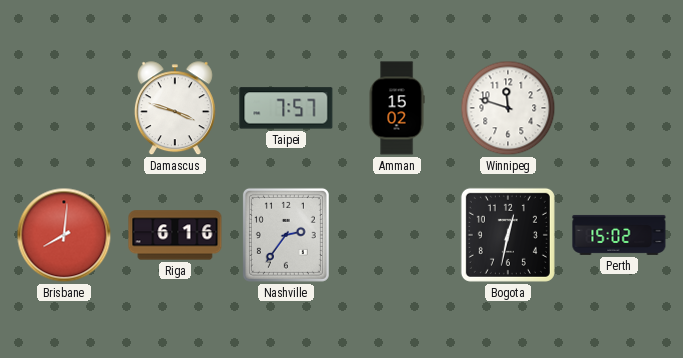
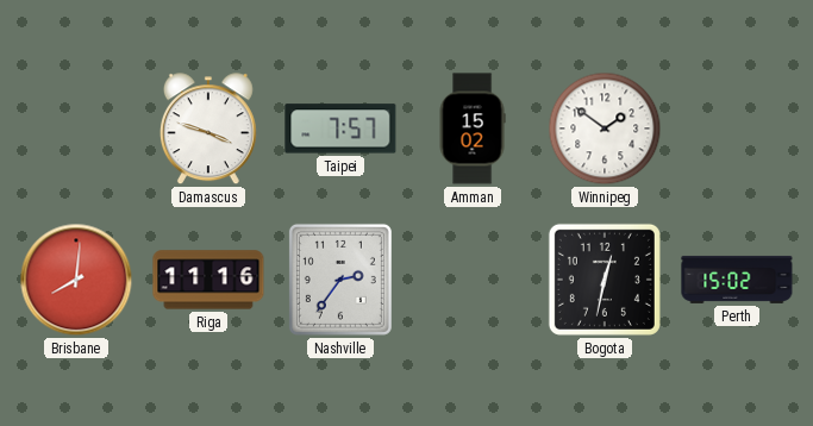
Winnipeg: 11:48 -> 1:51
Riga: 6:16 -> 11:16
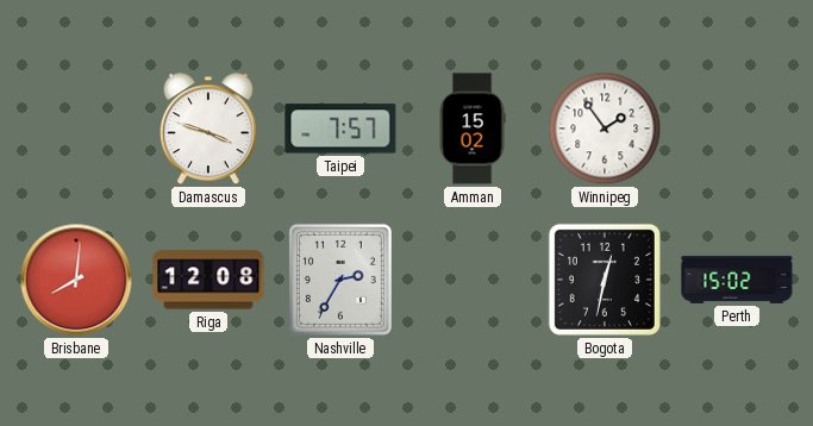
Winnipeg: 1:51 -> 1:54
Riga: 11:16 -> 12:08
Nashville: 2:36 -> 2:35
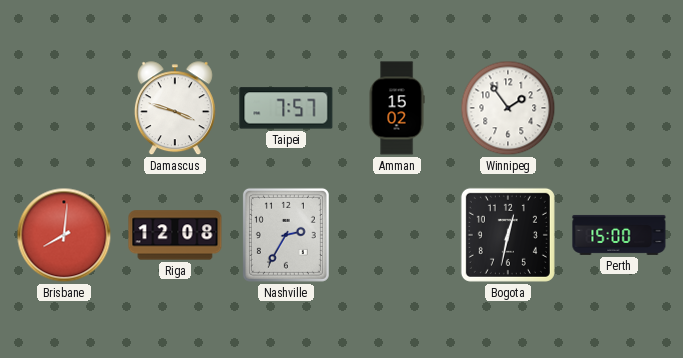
Perth: 15:02 -> 15:00
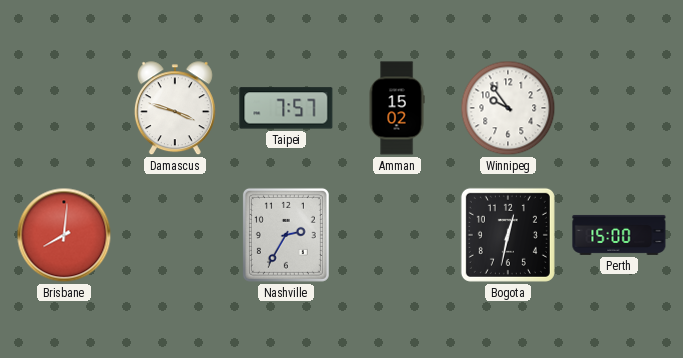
Winnipeg: 1:54 -> 9:54
Riga: 12:08 -> none
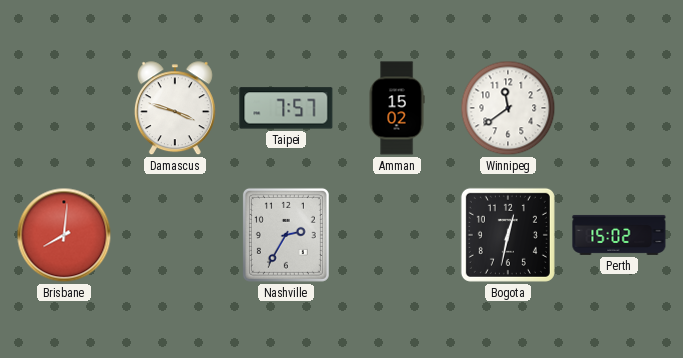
Winnipeg: 9:54 -> 11:39
Perth: 15:00 -> 15:02
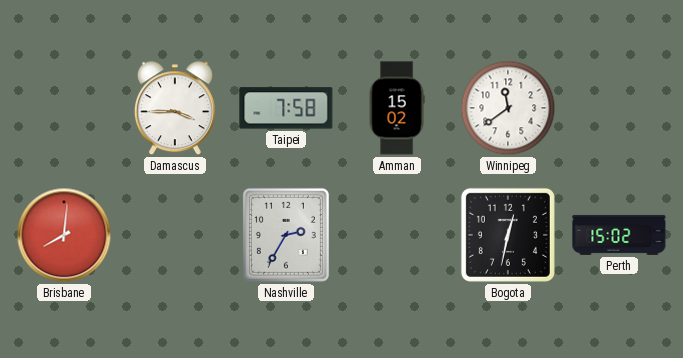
Damascus: 3:48 -> 3:45
Taipei: 7:57 -> 7:58
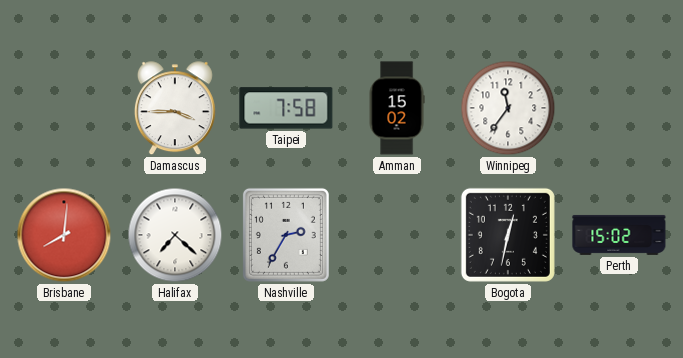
Winnipeg: 11:39 -> 11:36
Halifax: none -> 7:22
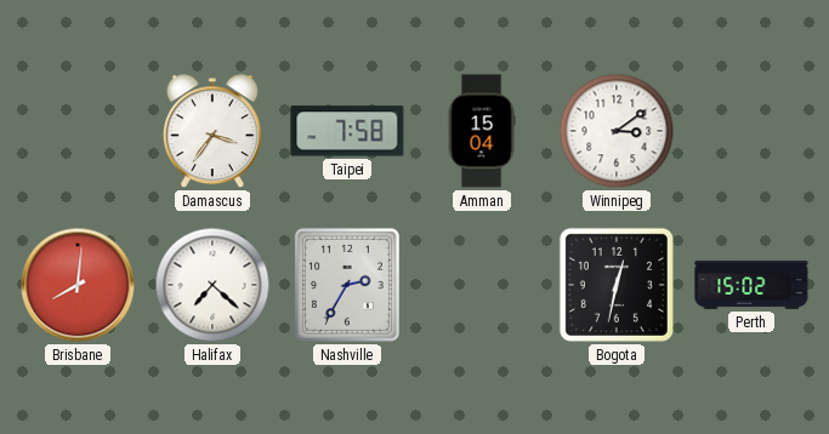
Damascus: 3:45 -> 3:36
Amman: 15:02 -> 15:04
Winnipeg: 11:36 -> 3:09
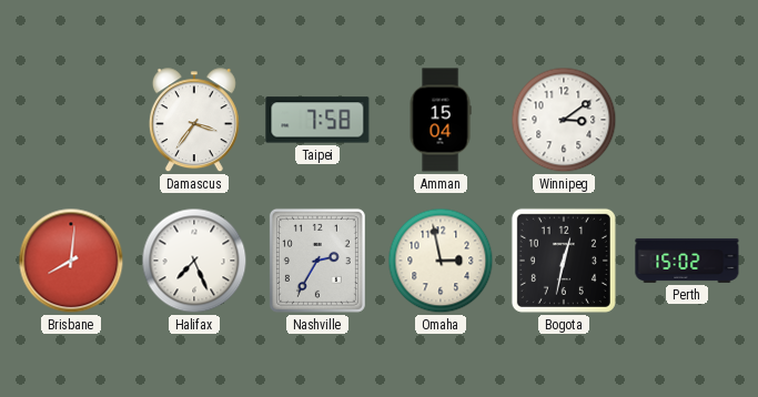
Halifax: 7:22 -> 7:26
Omaha: none -> 2:58
